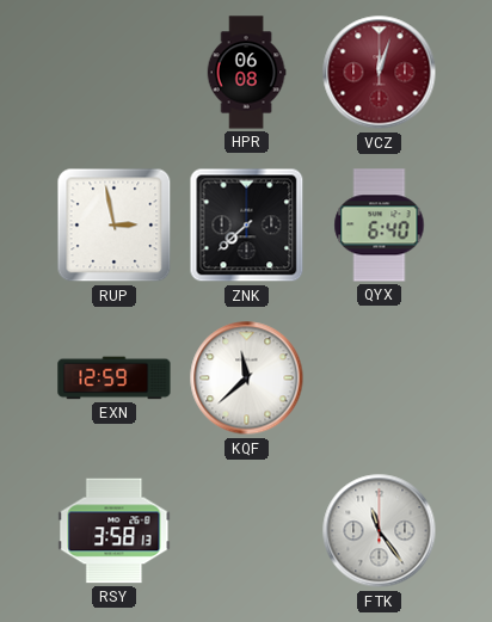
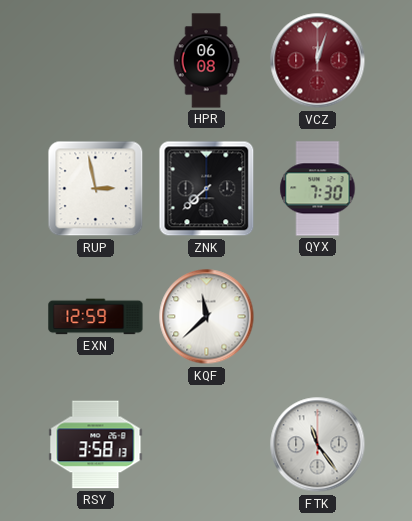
QYX: 6:40 -> 7:30
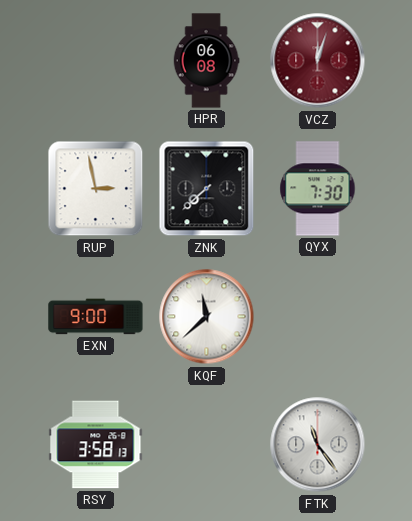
EXN: 12:59 -> 9:00
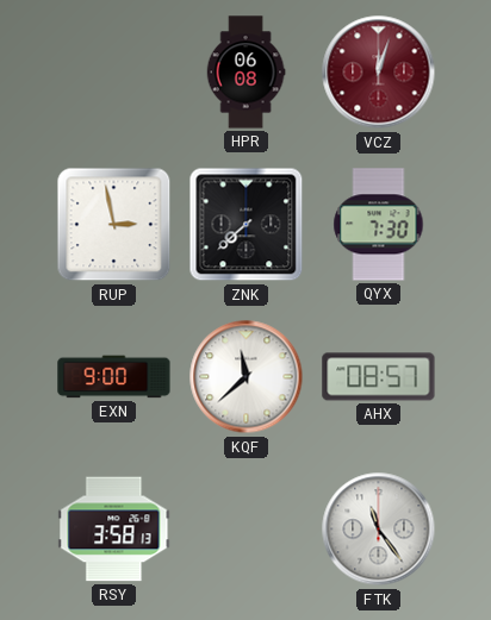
AHX: none -> 08:57
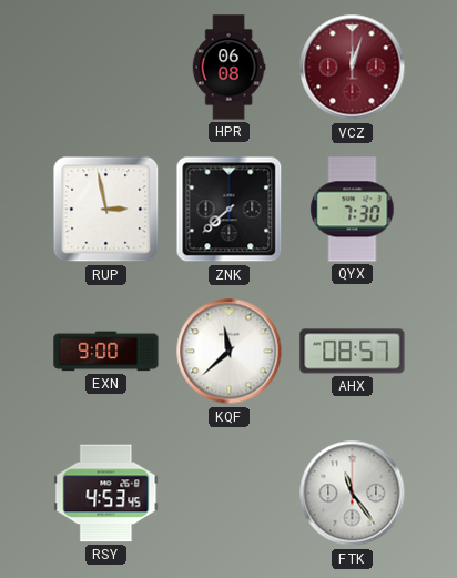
RSY: 3:58 -> 4:53
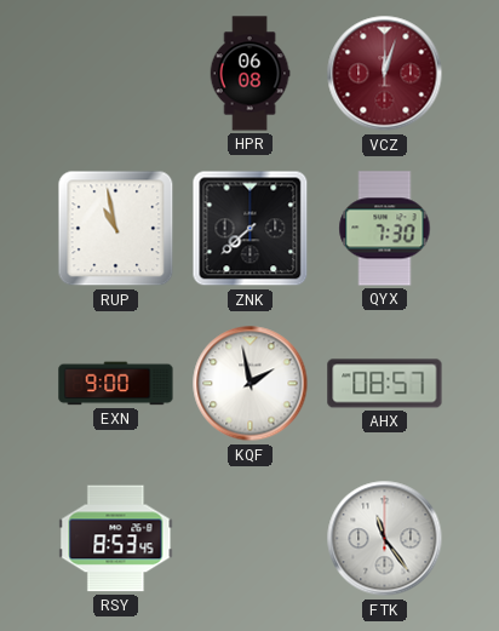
RUP: 2:58 -> 10:58
KQF: 11:38 -> 1:58
RSY: 4:53 -> 8:53
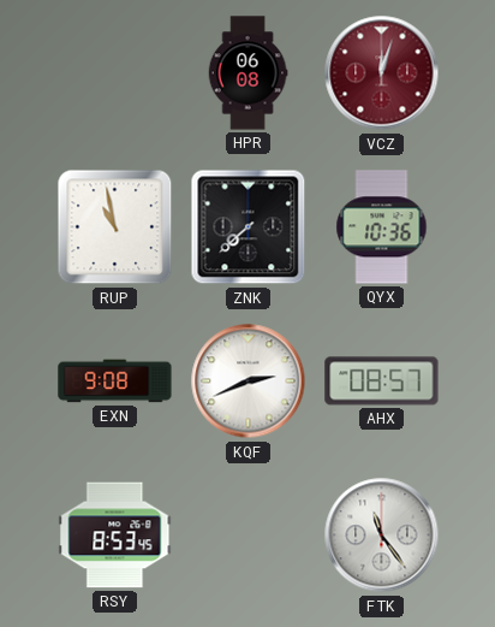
QYX: 7:30 -> 10:36
EXN: 9:00 -> 9:08
KQF: 1:58 -> 2:41
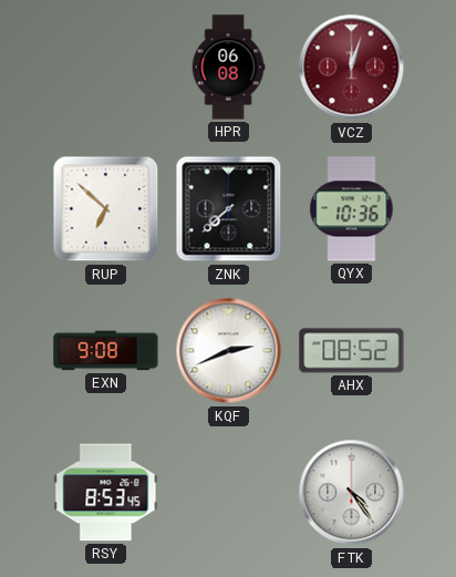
RUP: 10:58 -> 6:52
AHX: 08:57 -> 08:52
FTK: 11:24 -> 4:24
